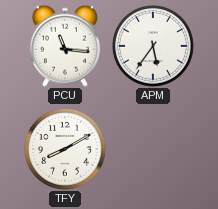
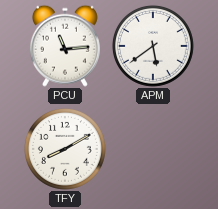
PCU: 11:16 -> 11:14
APM: 5:36 -> 5:39
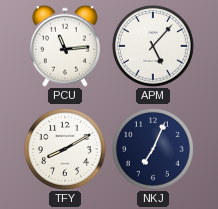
APM: 5:39 -> 5:07
NKJ: none -> 7:04
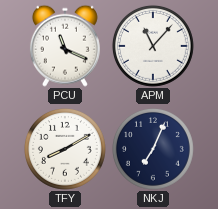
PCU: 11:14 -> 11:19
APM: 5:07 -> 11:07
